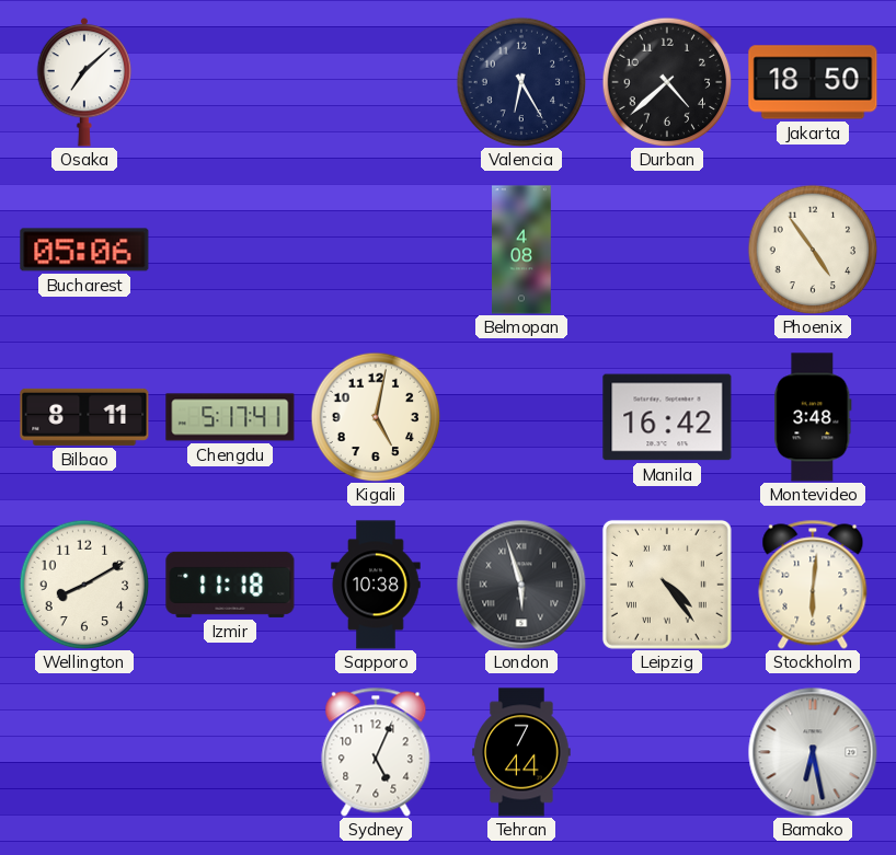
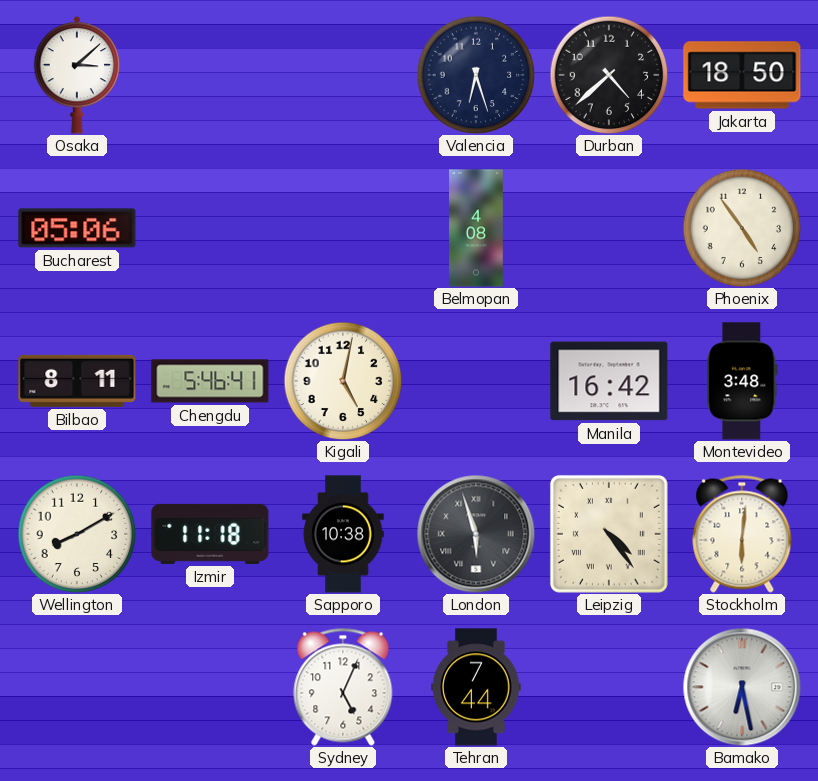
Osaka: 7:08 -> 3:08
Valencia: 6:25 -> 6:27
Chengdu: 5:17 -> 5:46
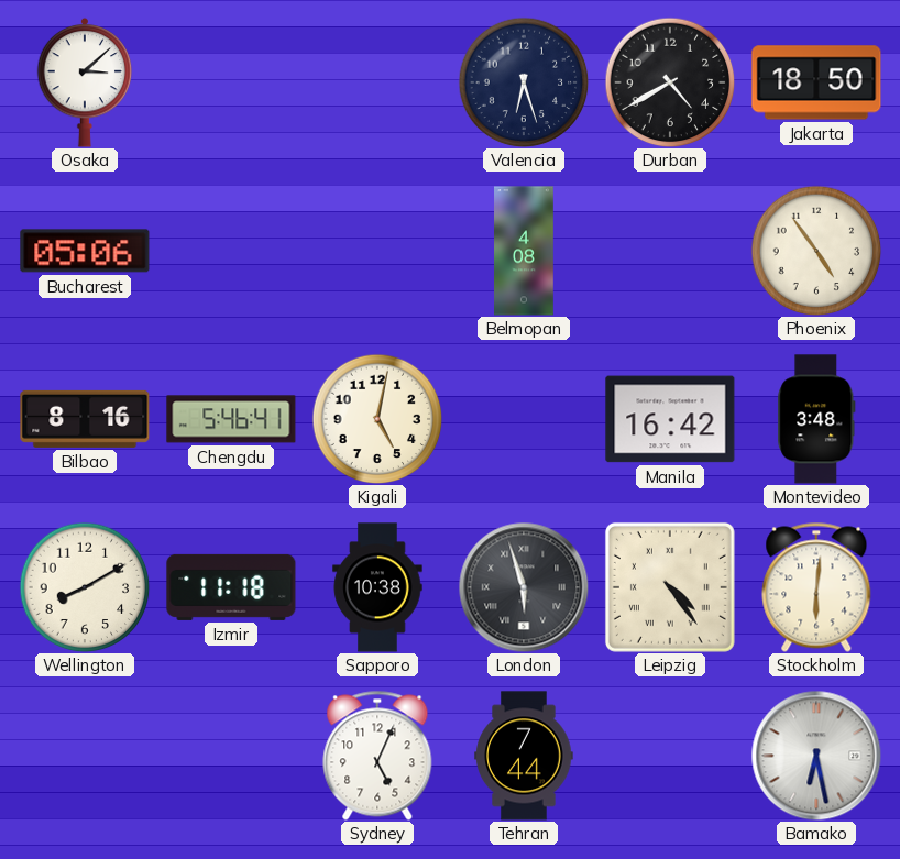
Durban: 4:38 -> 4:40
Bilbao: 8:11 -> 8:16
